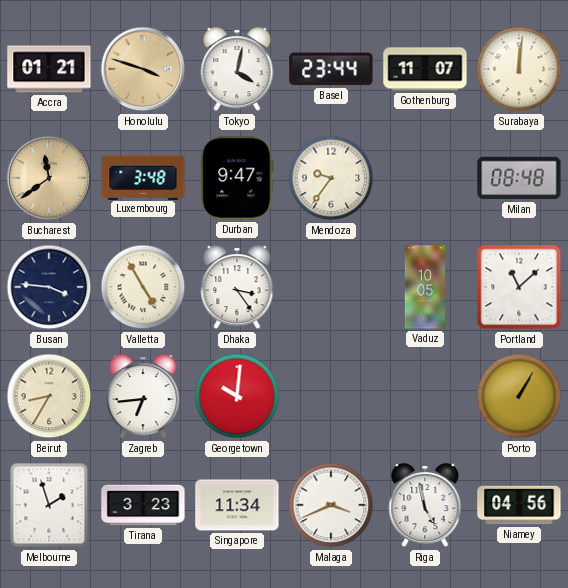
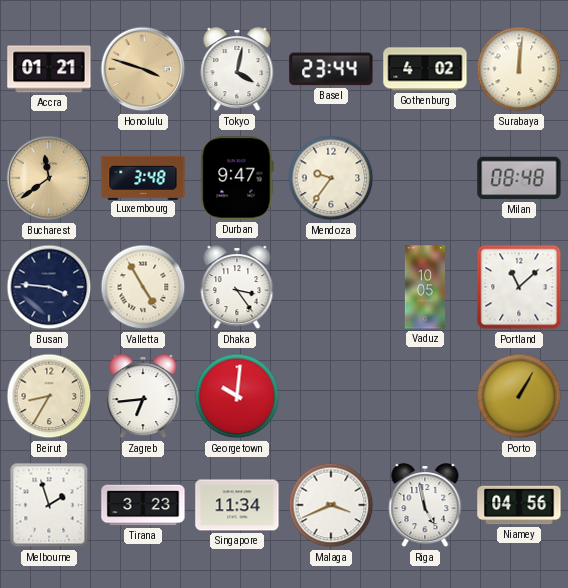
Gothenburg: 11:07 -> 4:02
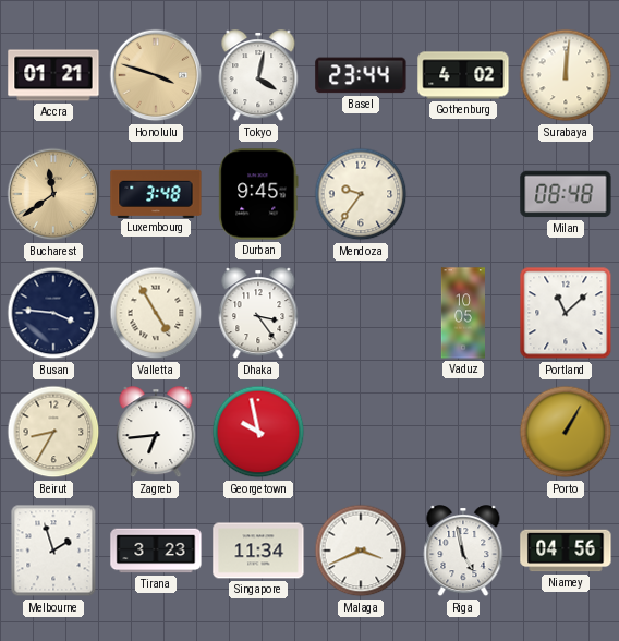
Durban: 9:47 -> 9:45
Georgetown: 10:01 -> 9:58
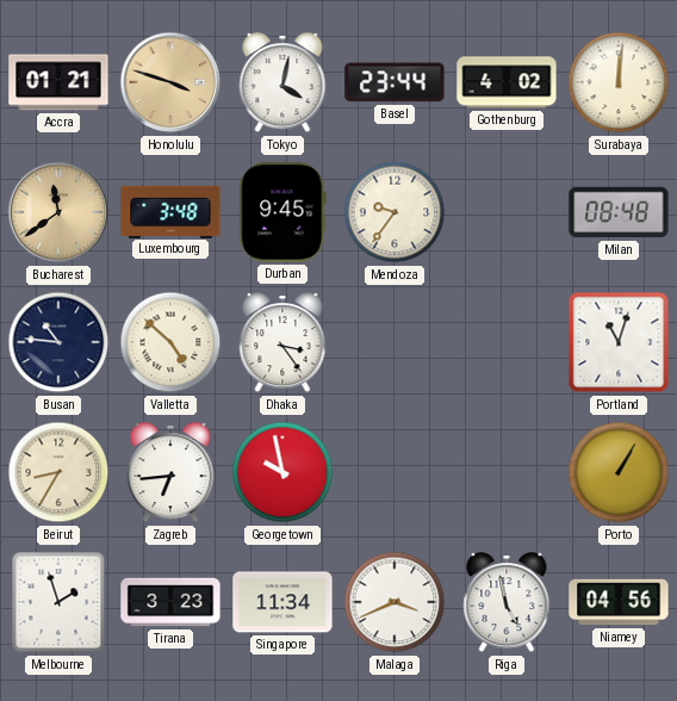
Busan: 3:46 -> 10:46
Valletta: 4:55 -> 4:52
Vaduz: 10:05 -> none
Portland: 11:08 -> 11:03
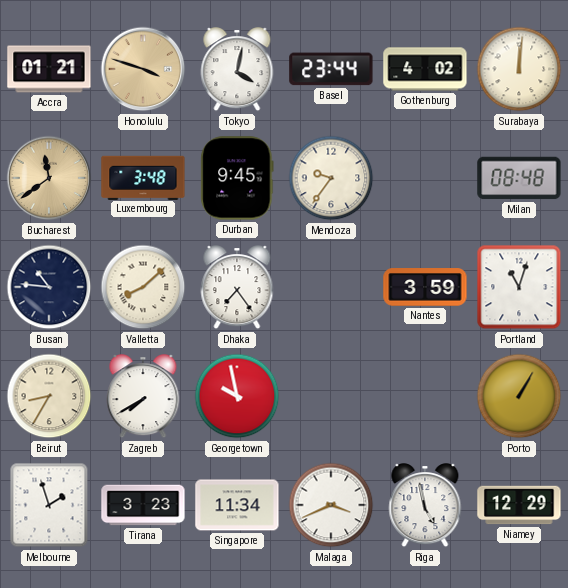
Valletta: 4:52 -> 8:08
Dhaka: 3:24 -> 7:24
Nantes: none -> 3:59
Zagreb: 6:44 -> 7:40
Niamey: 04:56 -> 12:29
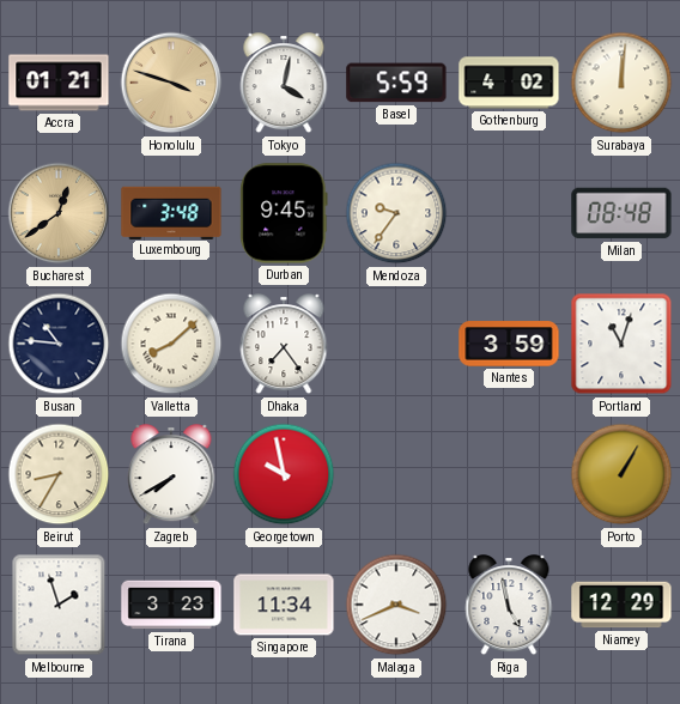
Basel: 23:44 -> 5:59
Bucharest: 11:39 -> 12:39
